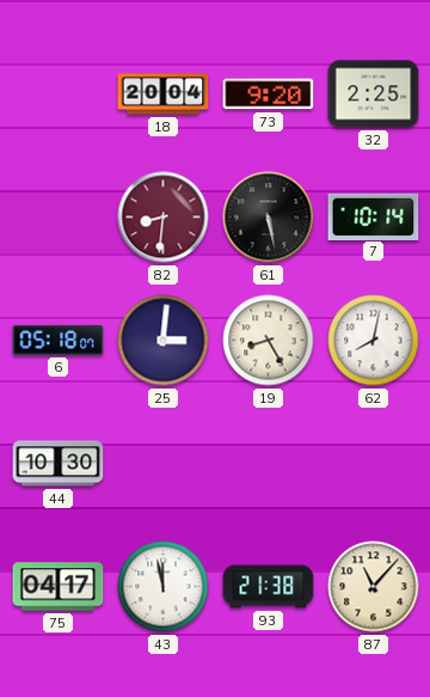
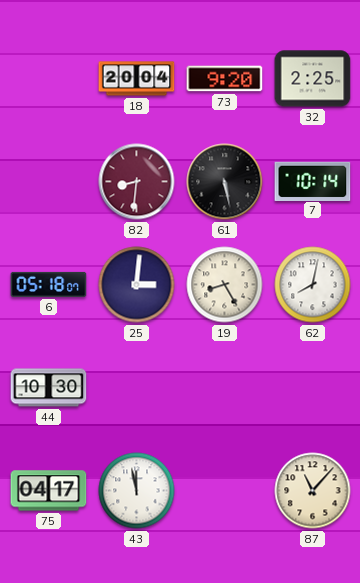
93: 21:38 -> none
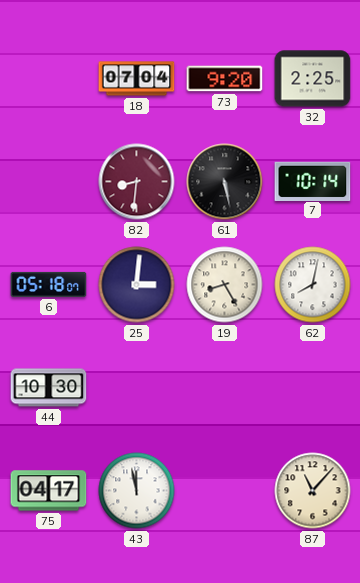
18: 20:04 -> 07:04
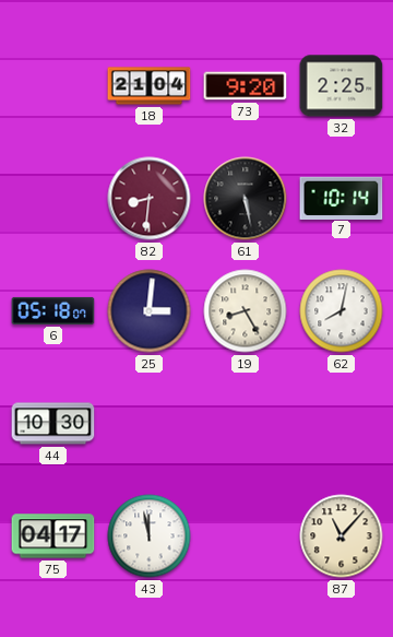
18: 07:04 -> 21:04
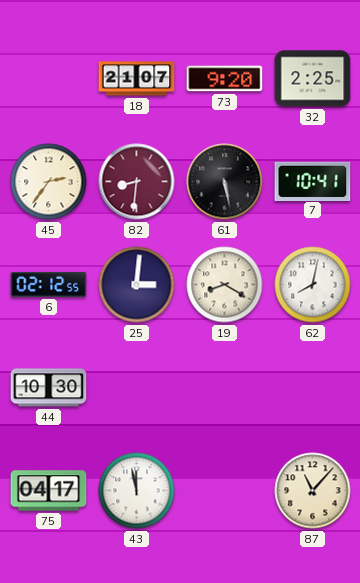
18: 21:04 -> 21:07
45: none -> 2:36
7: 10:14 -> 10:41
6: 05:18 -> 02:12
19: 8:25 -> 8:20
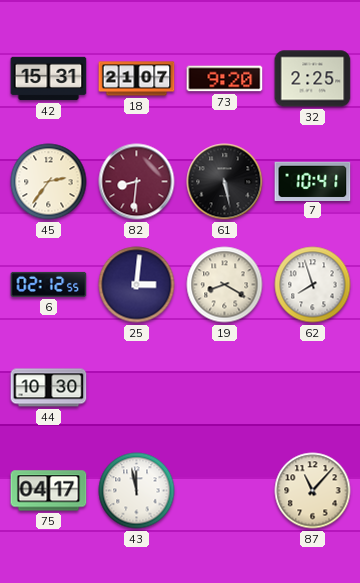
42: none -> 15:31
62: 8:02 -> 7:57
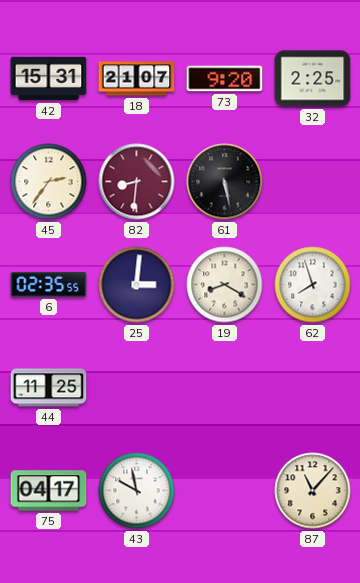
7: 10:41 -> none
6: 02:12 -> 02:35
44: 10:30 -> 11:25
43: 11:58 -> 9:58
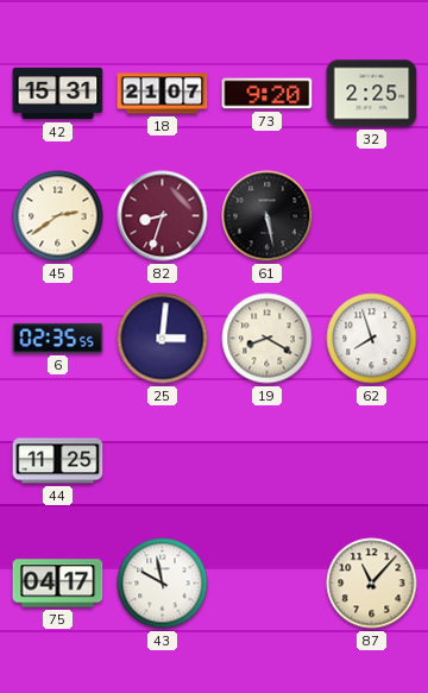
45: 2:36 -> 2:39
82: 8:31 -> 8:33
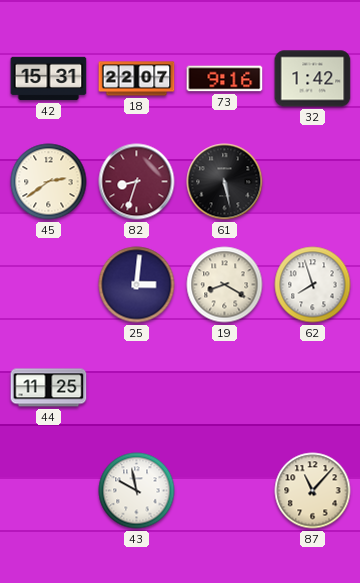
18: 21:07 -> 22:07
73: 9:20 -> 9:16
32: 2:25 -> 1:42
6: 02:35 -> none
75: 04:17 -> none
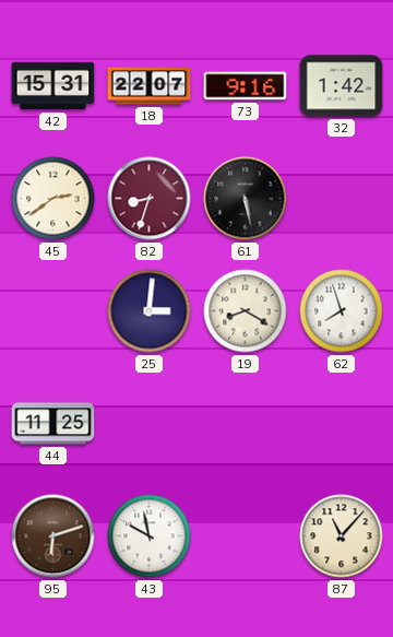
95: none -> 6:12
